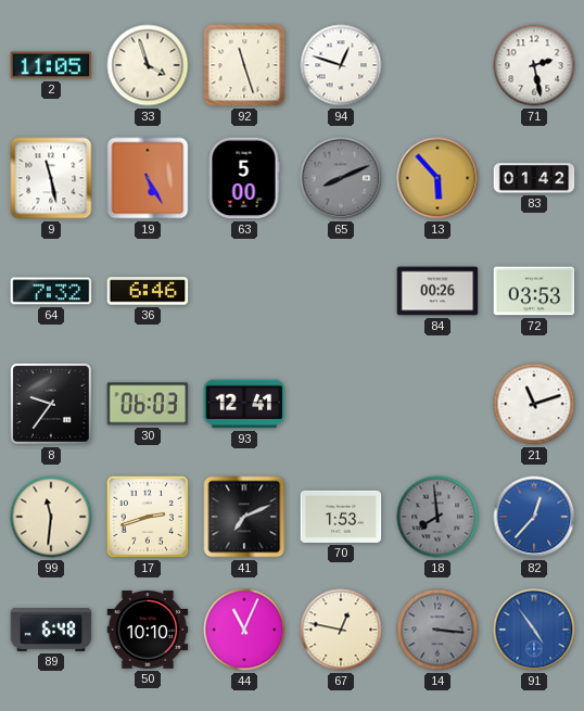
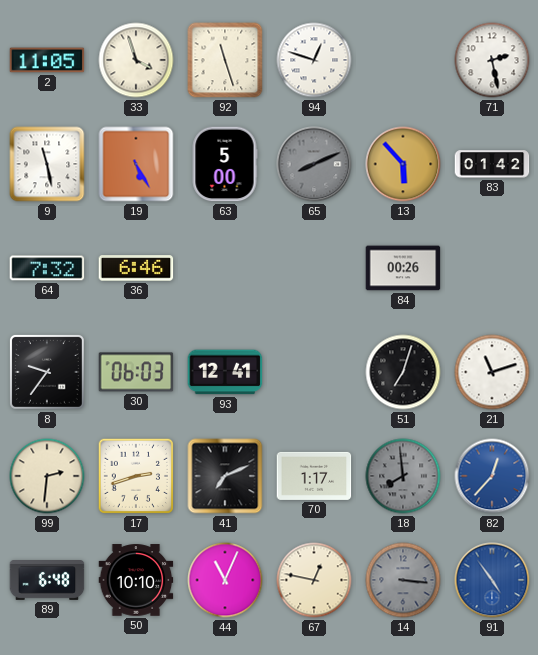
72: 03:53 -> none
51: none -> 7:03
99: 11:31 -> 2:31
70: 1:53 -> 1:17
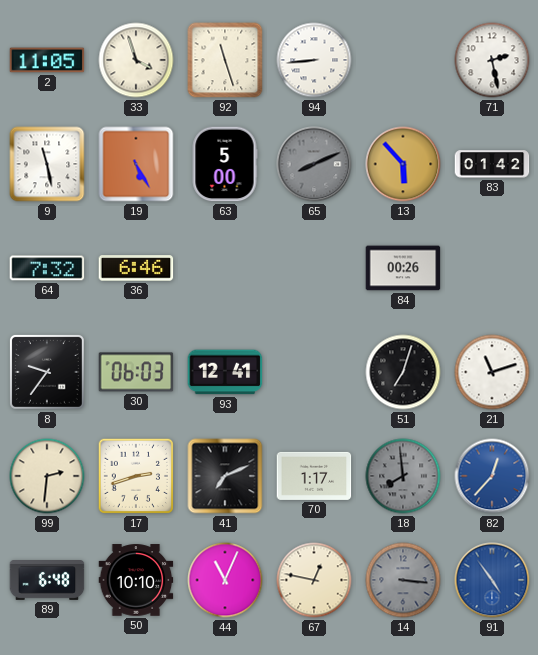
94: 12:48 -> 8:44
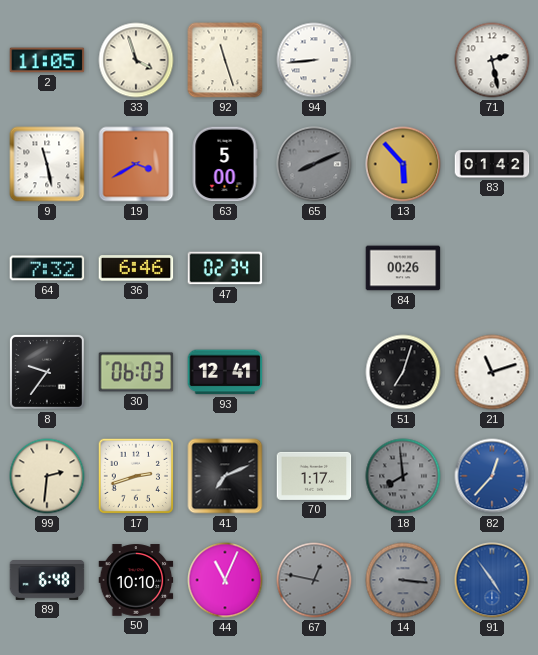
19: 5:25 -> 3:40
47: none -> 02:34
67 dial: cream -> grey
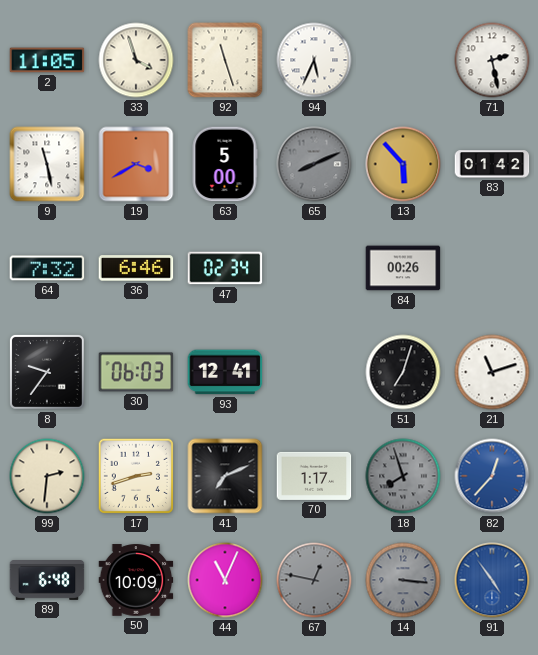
94: 8:44 -> 5:34
18: 7:59 -> 7:57
50: 10:10 -> 10:09
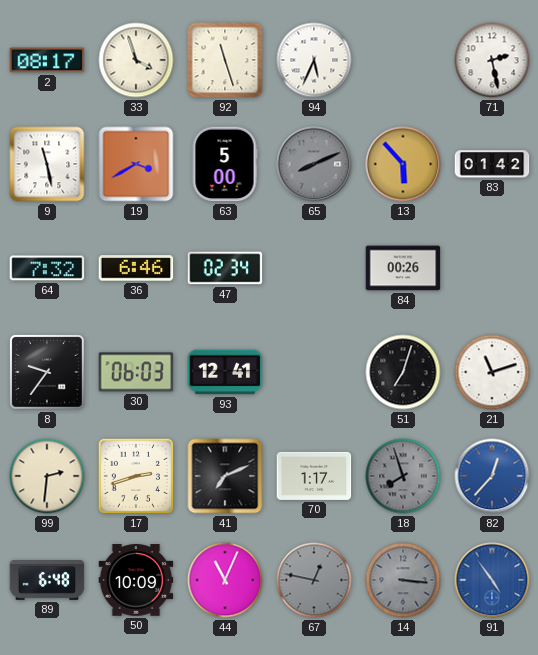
2: 11:05 -> 08:17
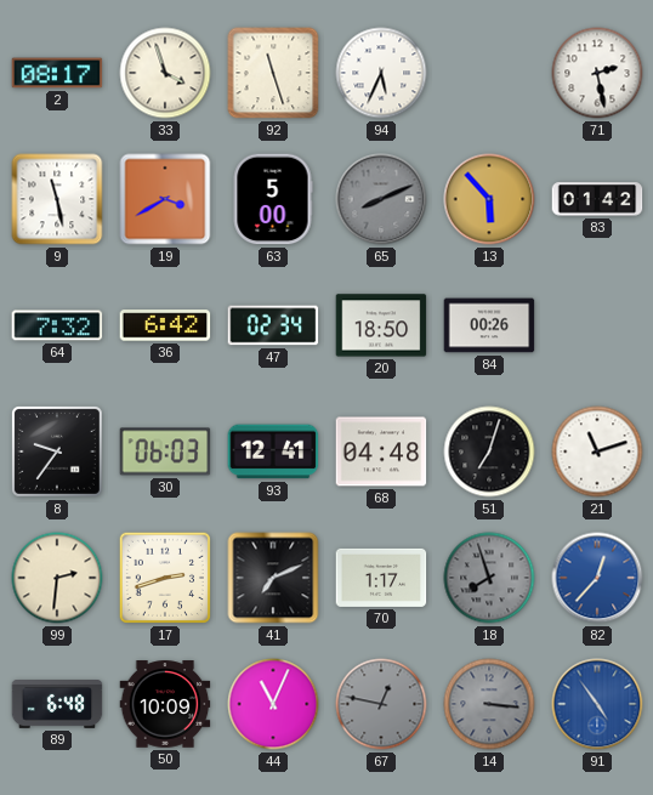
36: 6:46 -> 6:42
20: none -> 18:50
68: none -> 04:48
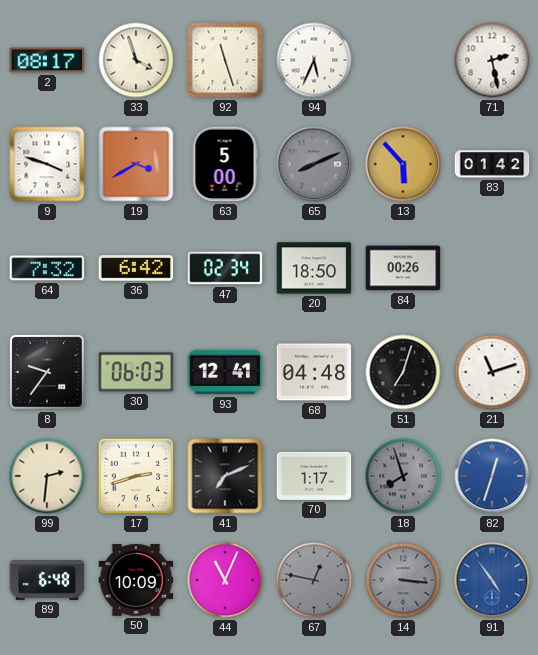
9: 11:28 -> 3:48
82: 12:37 -> 12:33
